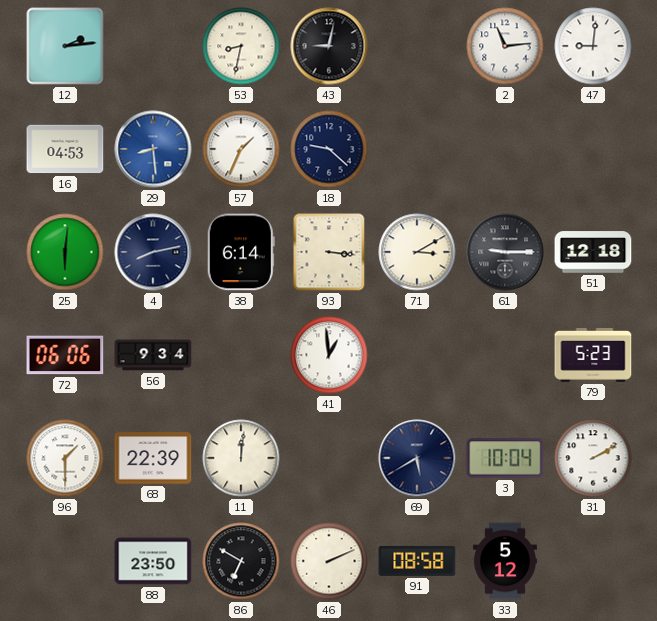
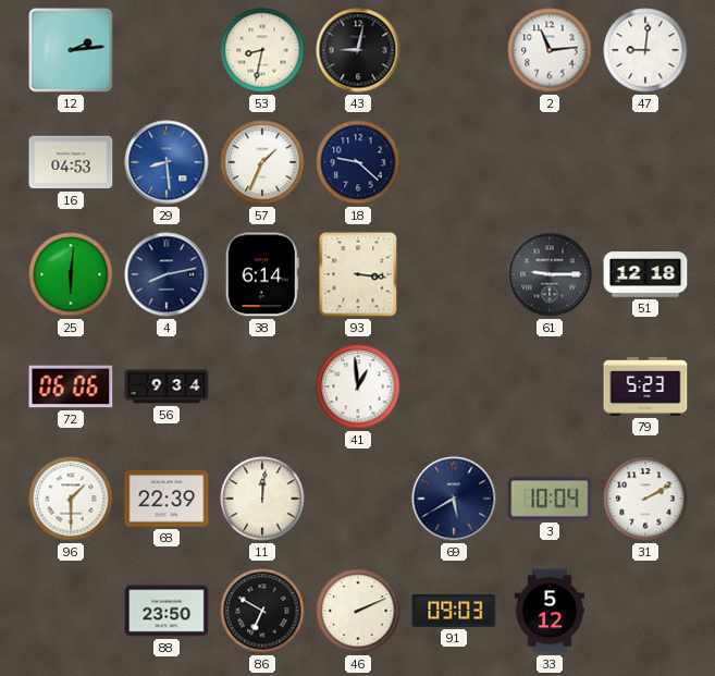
71: 3:10 -> none
91: 08:58 -> 09:03
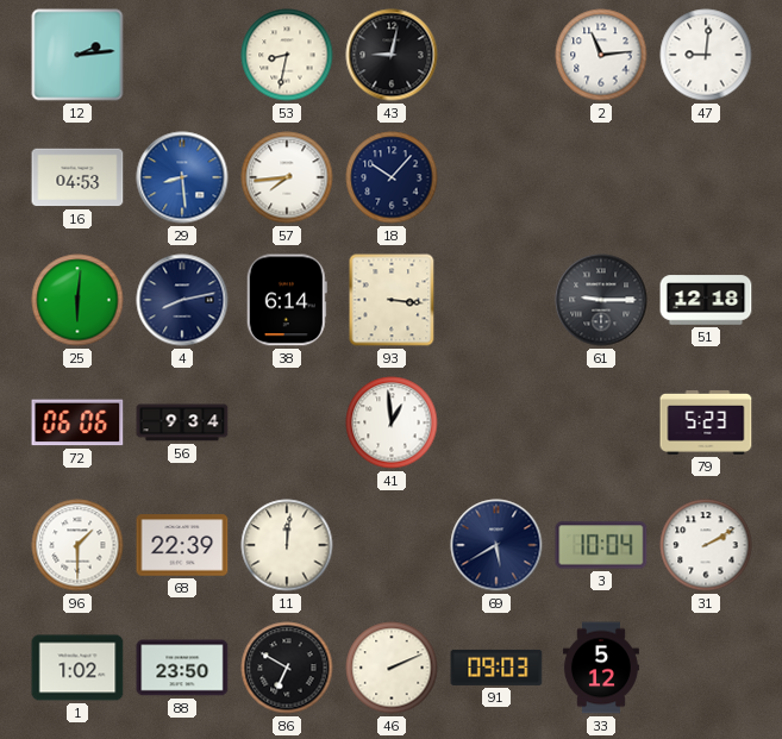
57: 1:34 -> 7:44
18: 9:22 -> 10:07
1: none -> 1:02
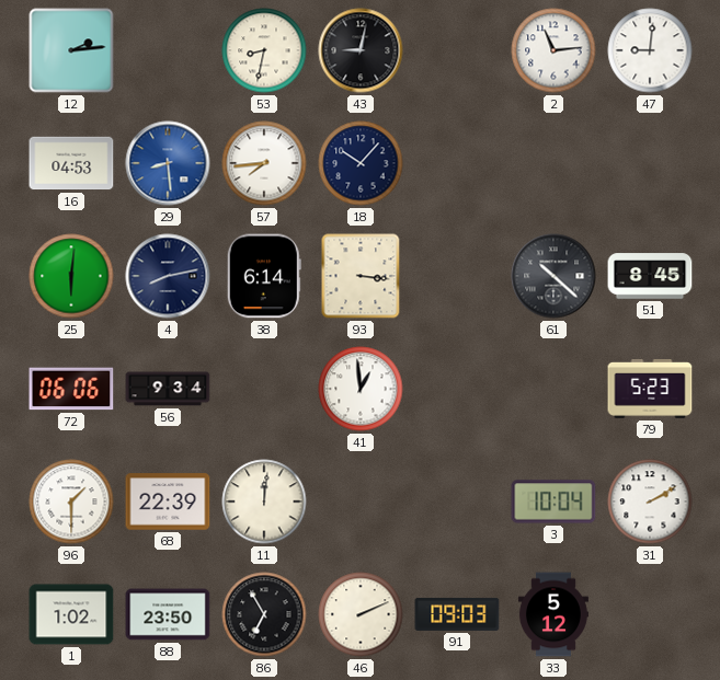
61: 9:15 -> 10:22
51: 12:18 -> 8:45
69: 5:40 -> none
86: 6:50 -> 6:55
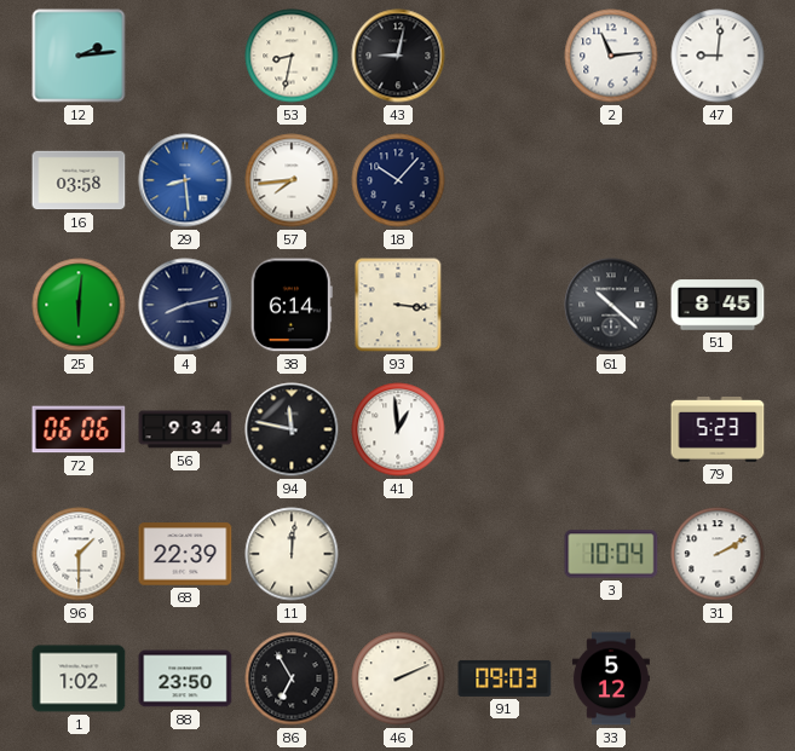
16: 04:53 -> 03:58
94: none -> 11:47
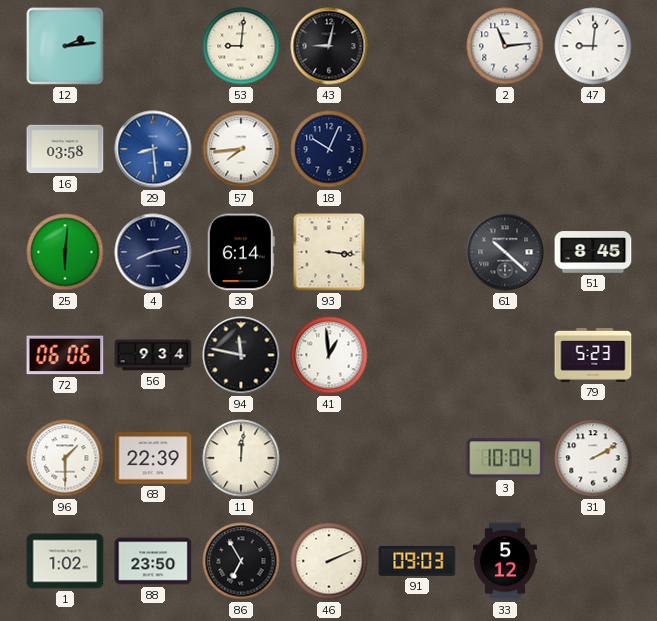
53: 8:32 -> 9:01
18: 10:07 -> 10:04
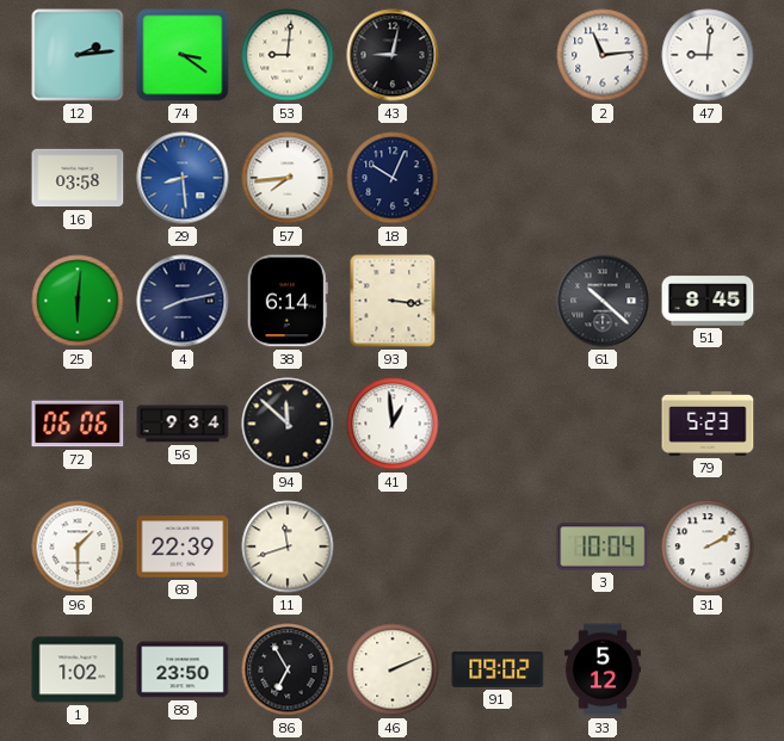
74: none -> 3:21
94: 11:47 -> 11:52
11: 12:01 -> 11:42
91: 09:03 -> 09:02
